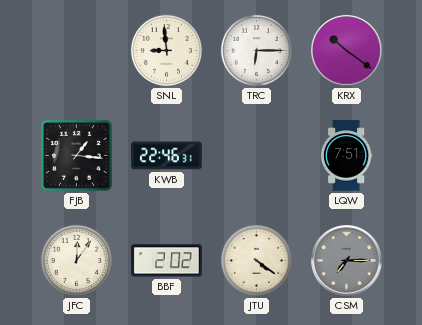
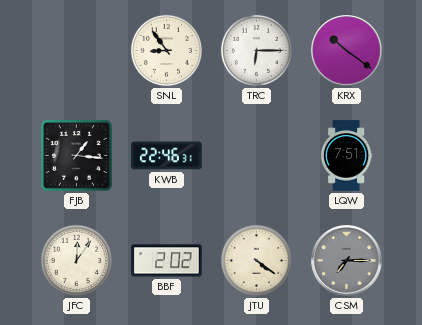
SNL: 8:59 -> 8:54
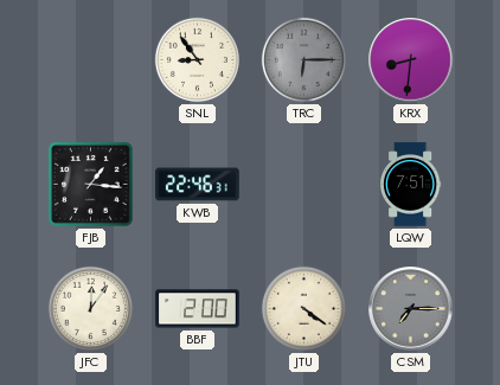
TRC dial: white -> grey
KRX: 10:21 -> 8:31
BBF: 2:02 -> 2:00
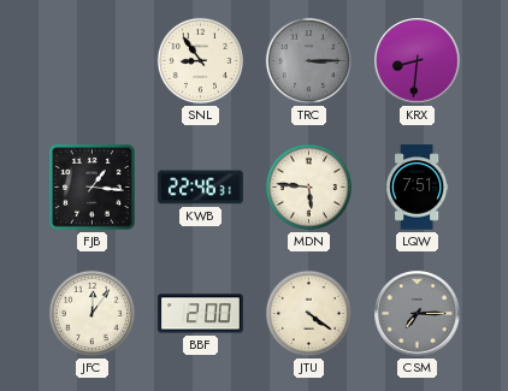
TRC: 6:15 -> 3:15
MDN: none -> 5:46
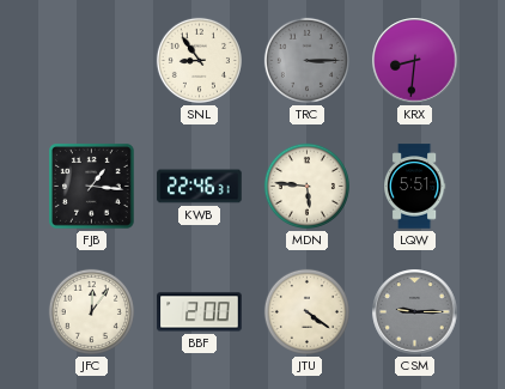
LQW: 7:51 -> 5:51
CSM: 7:15 -> 9:15
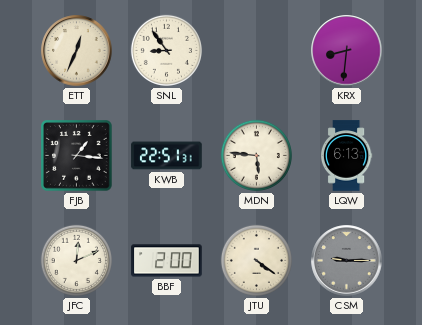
ETT: none -> 12:34
TRC: 3:15 -> none
KWB: 22:46 -> 22:51
LQW: 5:51 -> 6:13
JFC: 12:06 -> 12:11
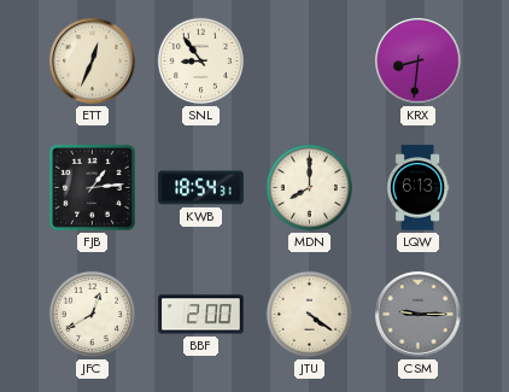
FJB: 1:16 -> 1:14
KWB: 22:51 -> 18:54
MDN: 5:46 -> 8:00
JFC: 12:11 -> 12:40
